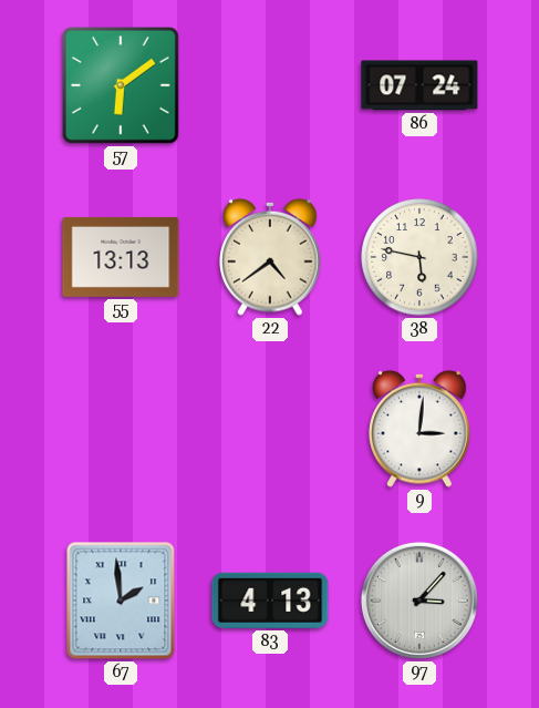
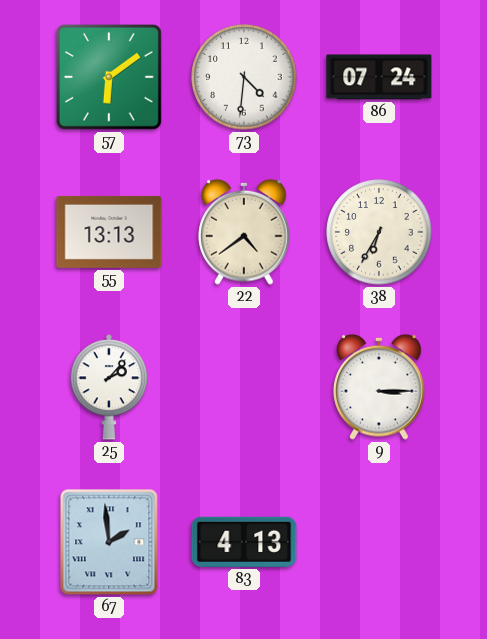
73: none -> 4:31
38: 5:47 -> 6:35
25: none -> 2:07
9: 3:01 -> 3:15
97: 3:07 -> none
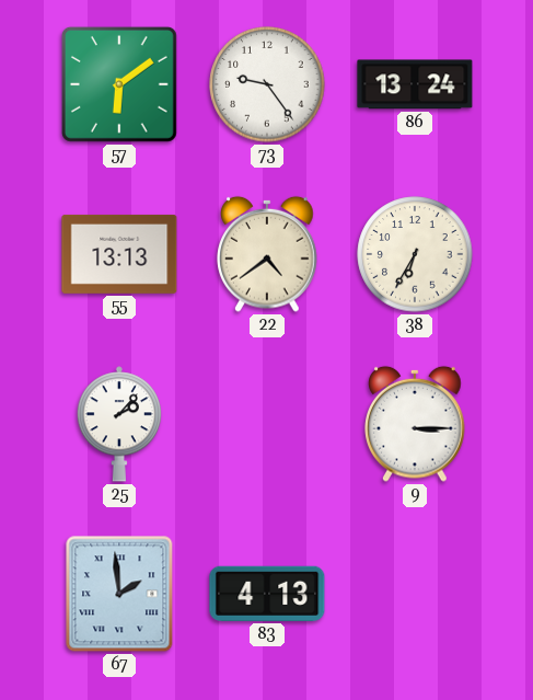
73: 4:31 -> 9:24
86: 07:24 -> 13:24
